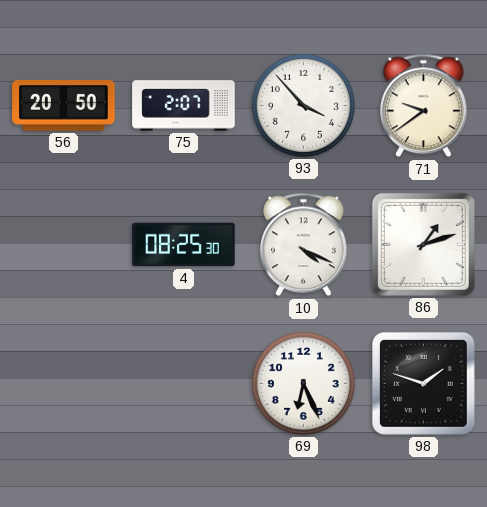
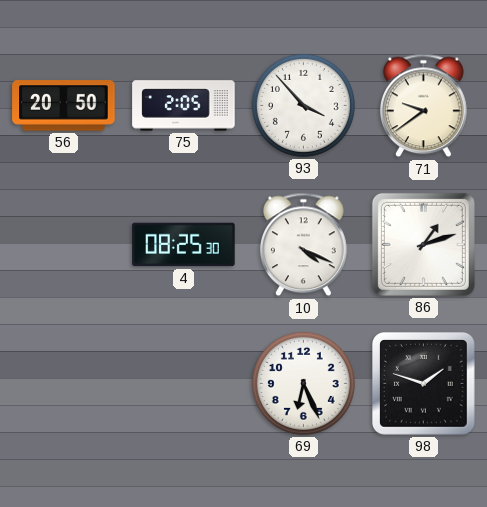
75: 2:07 -> 2:05
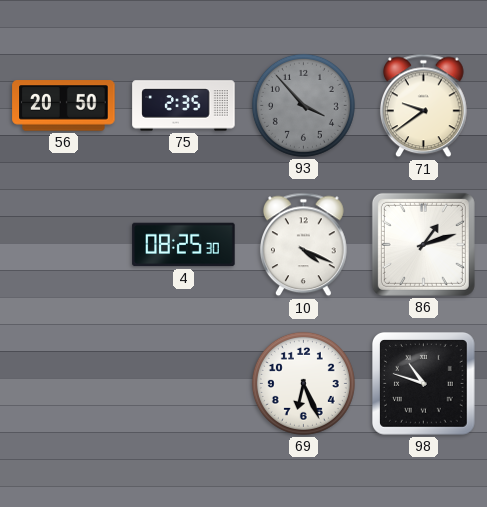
75: 2:05 -> 2:35
93 dial: white -> grey
98: 1:48 -> 10:48
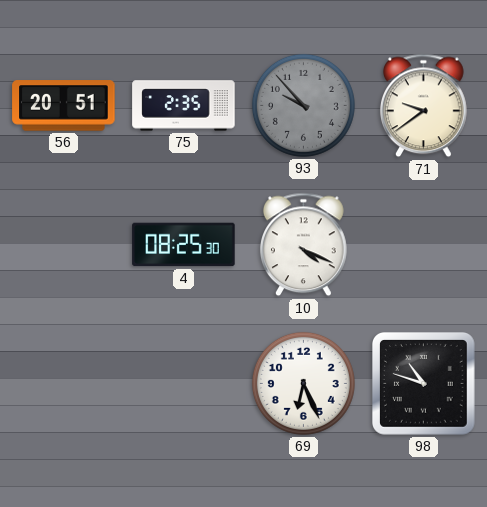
56: 20:50 -> 20:51
93: 3:53 -> 9:53
86: 1:12 -> none
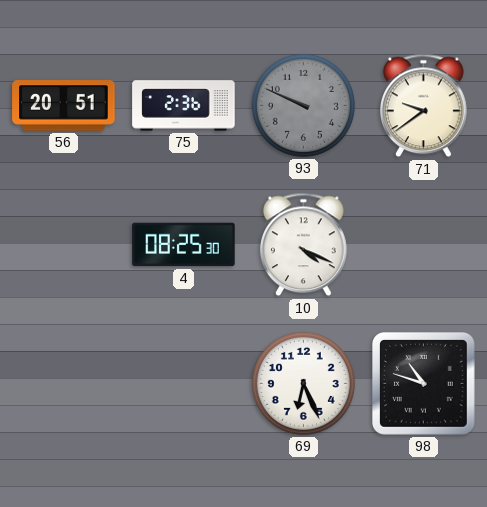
75: 2:35 -> 2:36
93: 9:53 -> 9:49
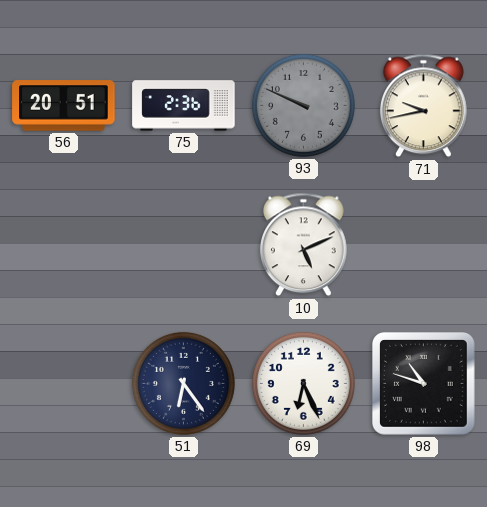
71: 9:39 -> 9:43
4: 08:25 -> none
10: 4:19 -> 5:11
51: none -> 6:24
